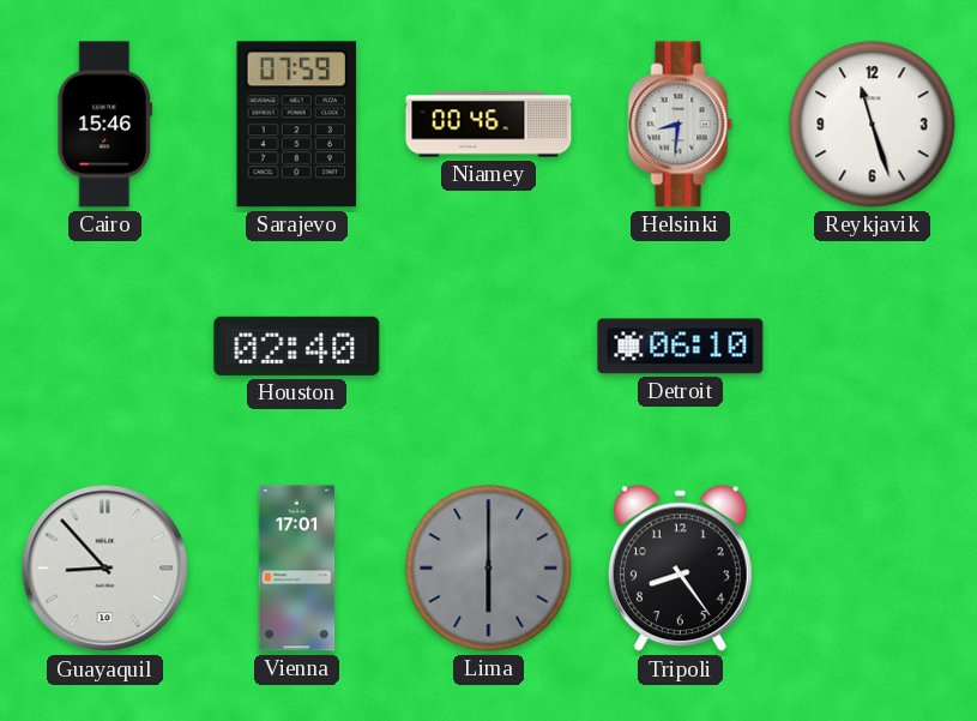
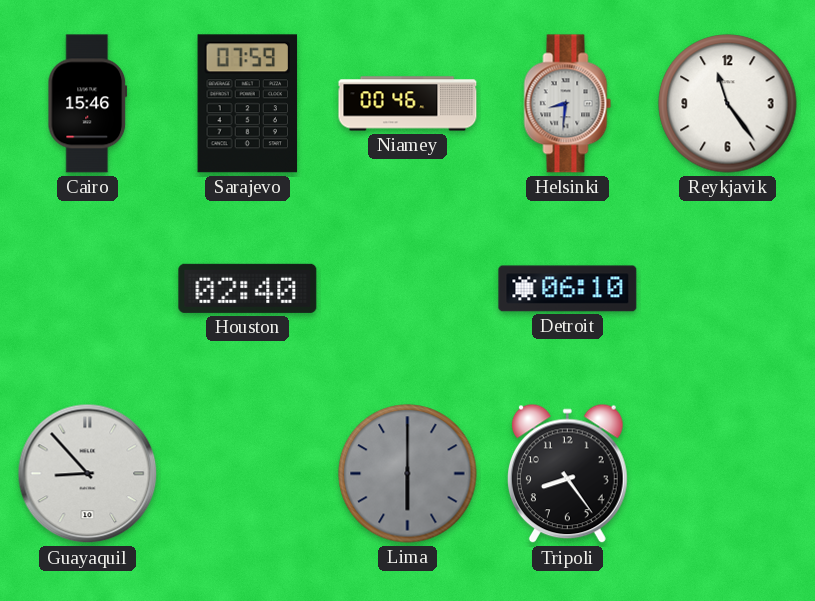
Reykjavik: 11:27 -> 11:24
Vienna: 17:01 -> none
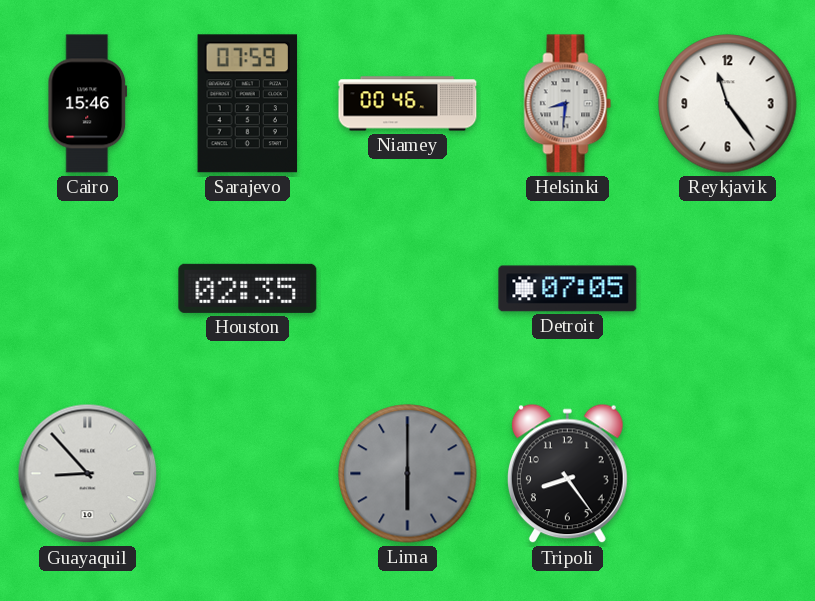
Houston: 02:40 -> 02:35
Detroit: 06:10 -> 07:05
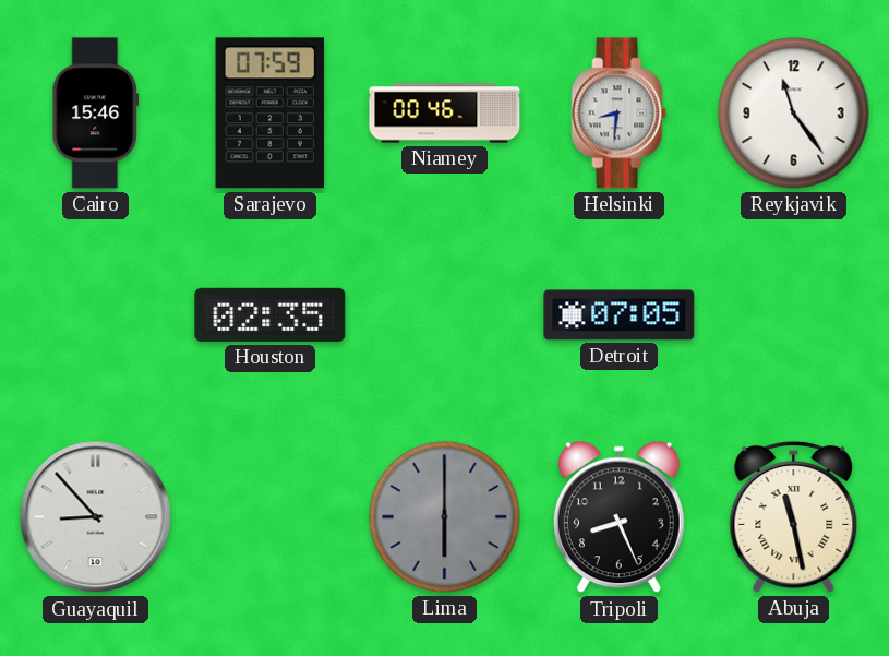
Tripoli: 8:24 -> 8:26
Abuja: none -> 11:28
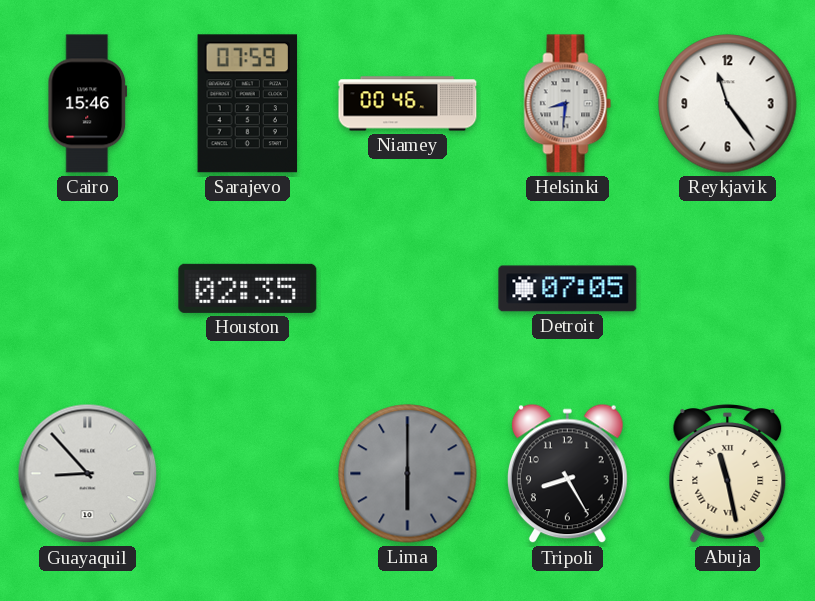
Tripoli: 8:26 -> 8:25
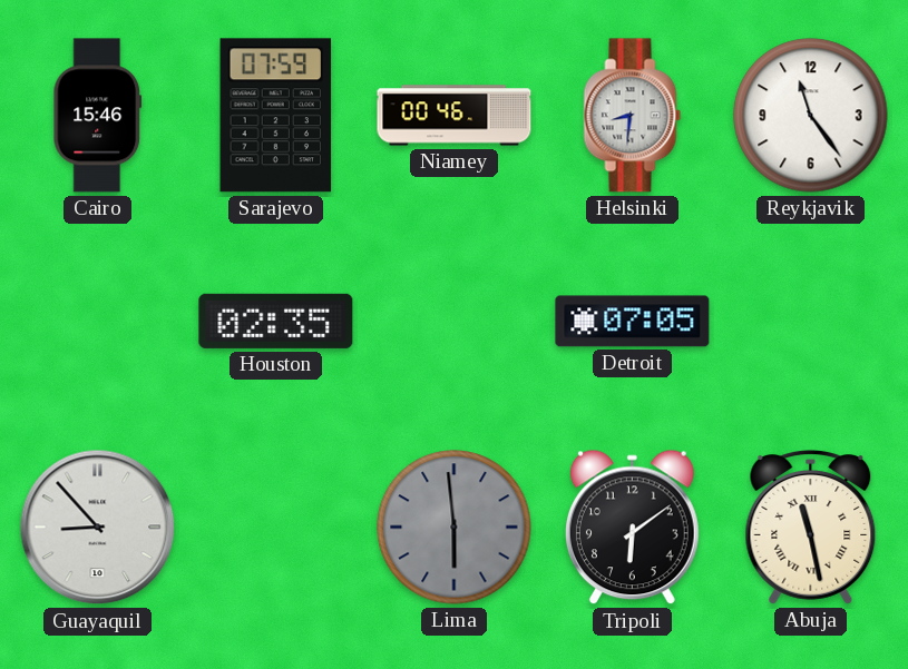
Lima: 6:00 -> 5:59
Tripoli: 8:25 -> 6:09
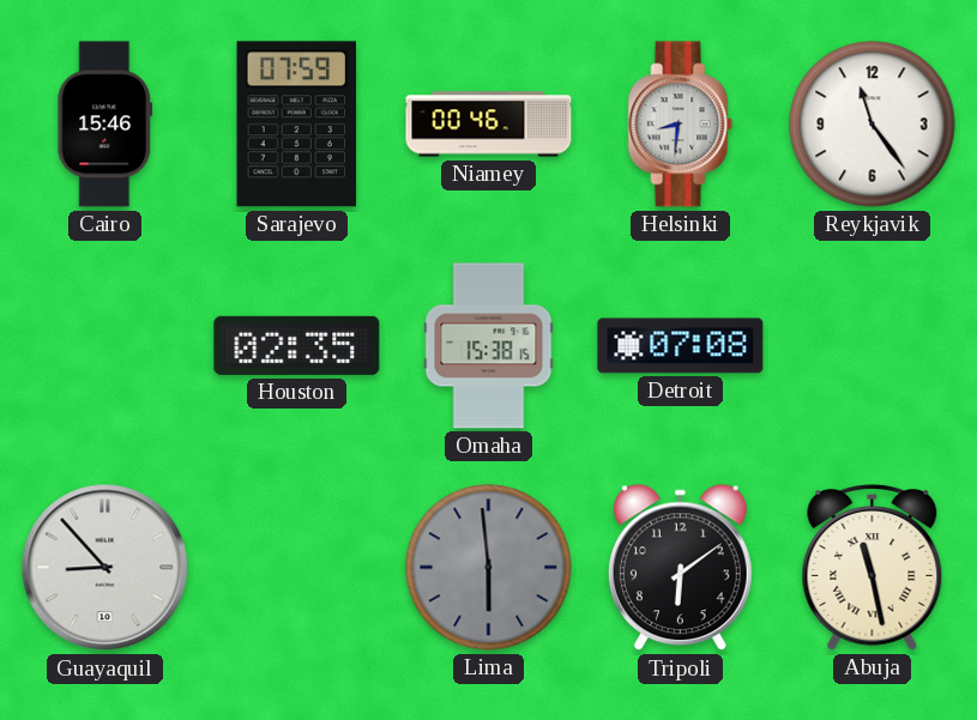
Omaha: none -> 15:38
Detroit: 07:05 -> 07:08
